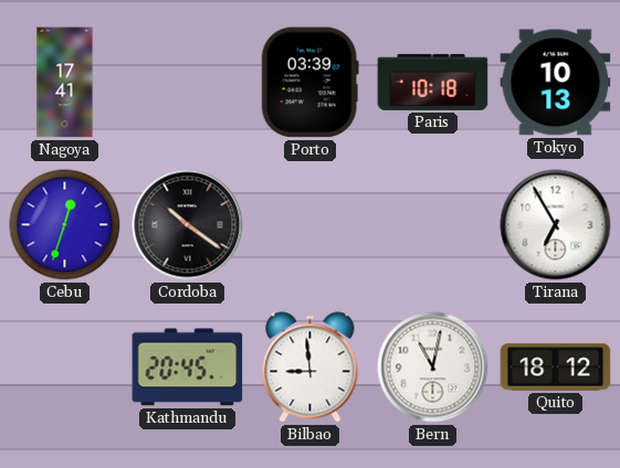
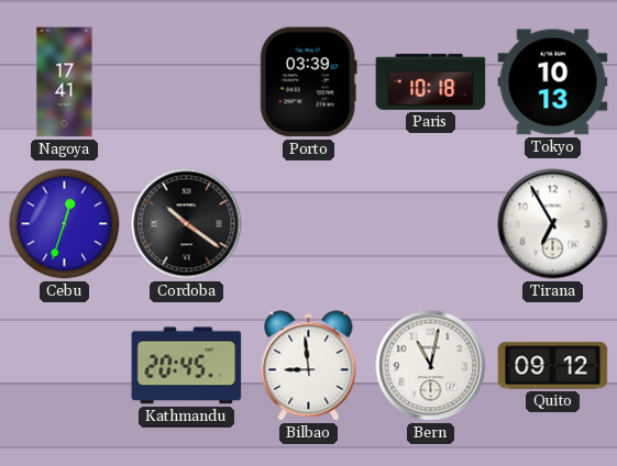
Quito: 18:12 -> 09:12
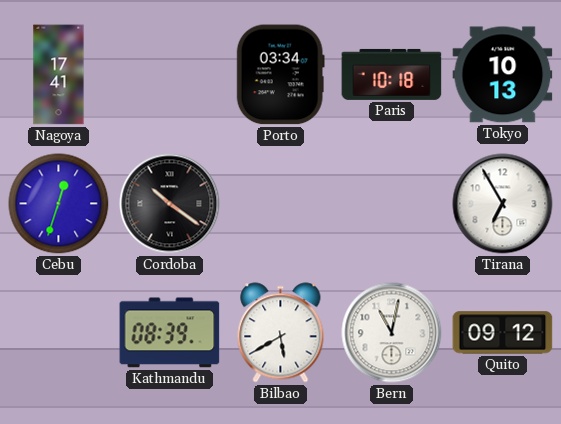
Porto: 03:39 -> 03:34
Kathmandu: 20:45 -> 08:39
Bilbao: 8:59 -> 5:40
